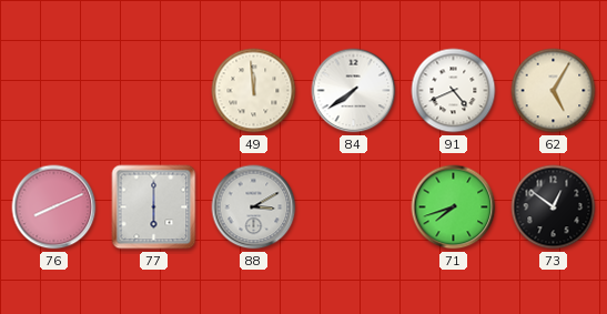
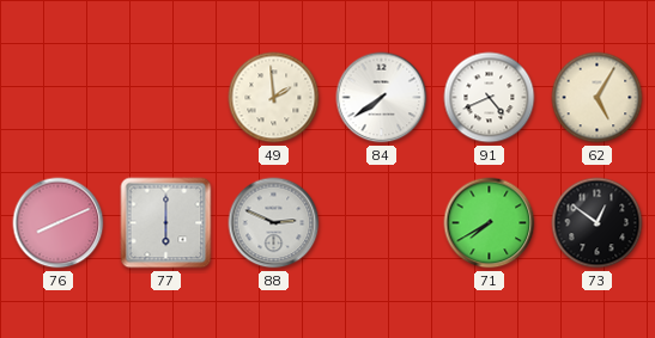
49: 11:59 -> 1:59
88: 3:10 -> 2:49
71: 7:42 -> 7:40
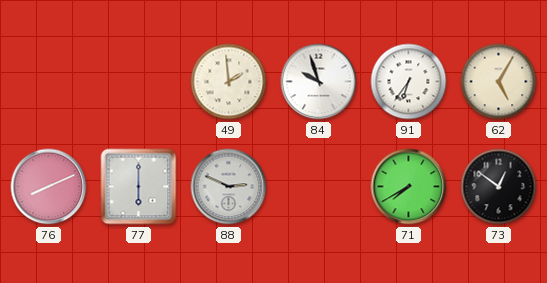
84: 7:39 -> 9:57
91: 4:41 -> 6:36
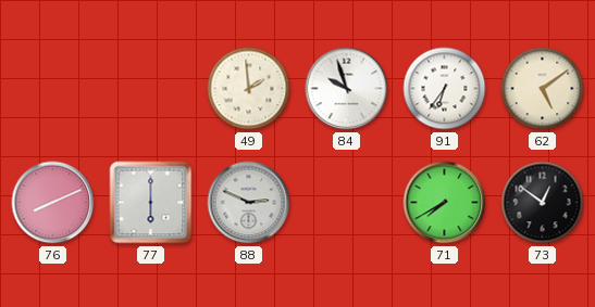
62: 5:05 -> 5:09
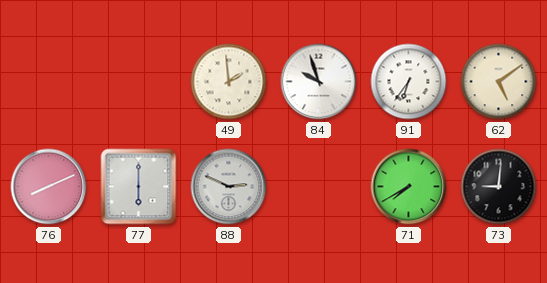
73: 12:51 -> 9:01
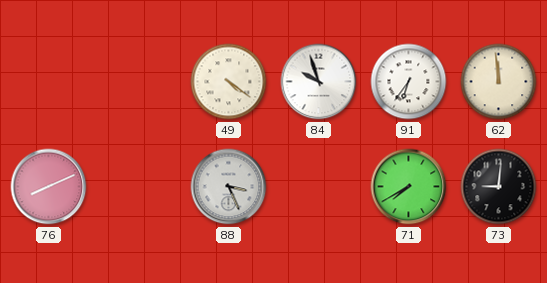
49: 1:59 -> 4:21
62: 5:09 -> 11:59
77: 6:00 -> none
88: 2:49 -> 3:26
